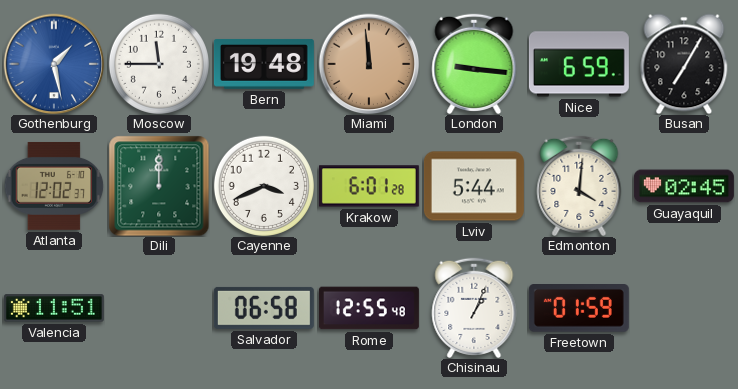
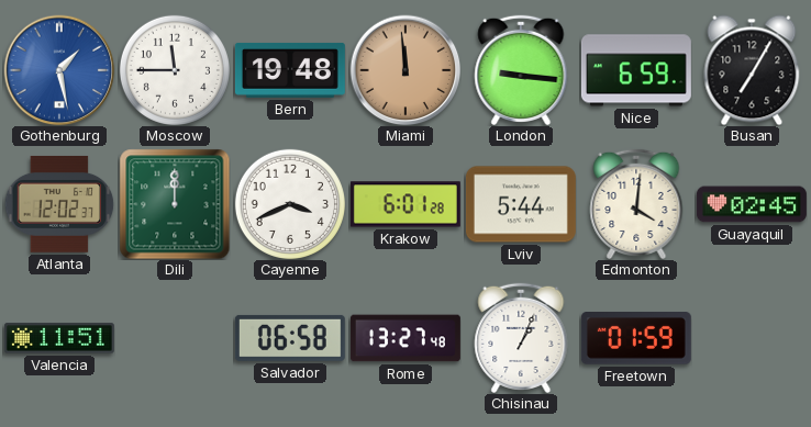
Rome: 12:55 -> 13:27
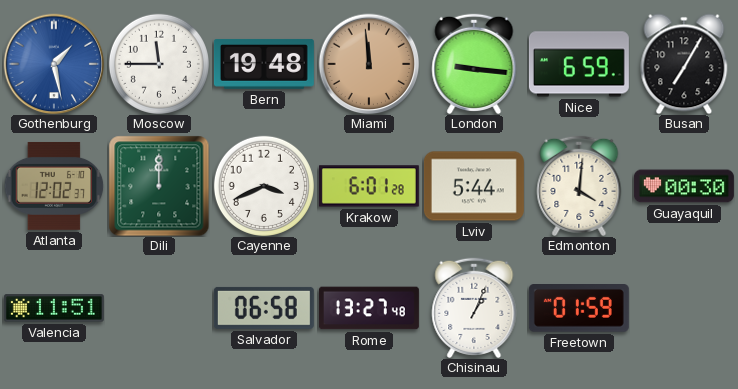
Guayaquil: 02:45 -> 00:30
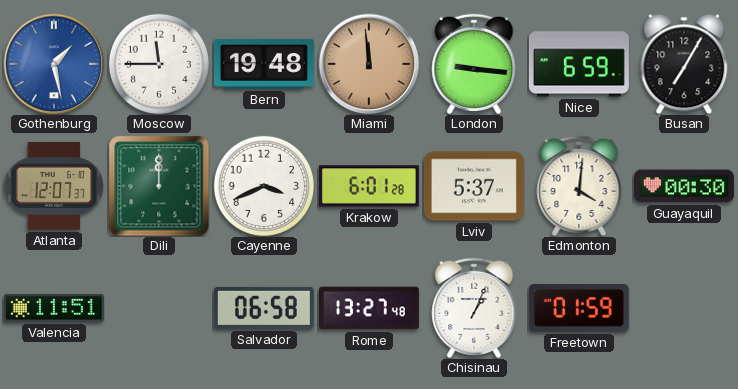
Atlanta: 12:02 -> 12:07
Lviv: 5:44 -> 5:37
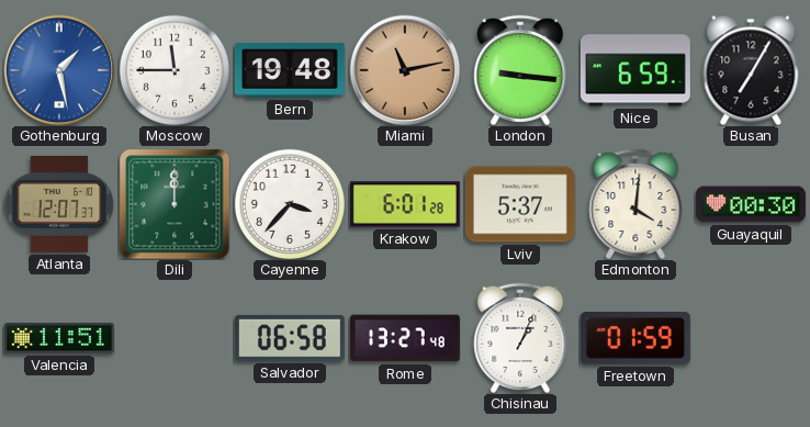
Miami: 11:59 -> 11:13
Cayenne: 3:41 -> 3:37
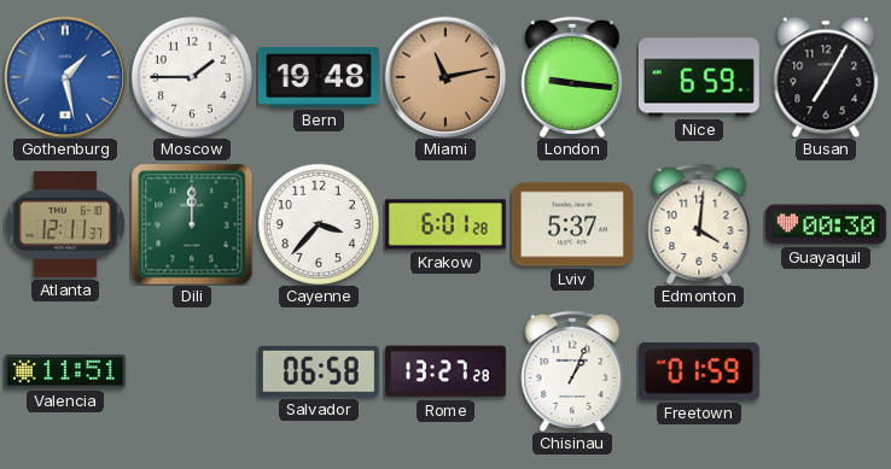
Moscow: 11:45 -> 1:45
Atlanta: 12:07 -> 12:11
Rome: 13:27:48 -> 13:27:28
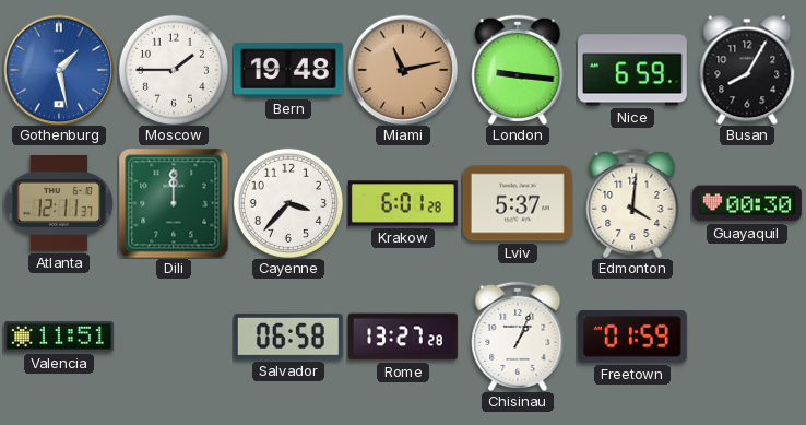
Busan: 7:05 -> 8:05
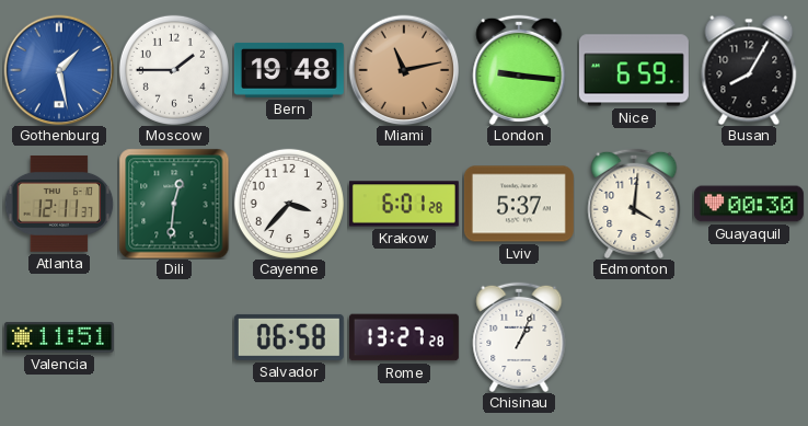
Dili: 12:00 -> 12:31
Freetown: 01:59 -> none
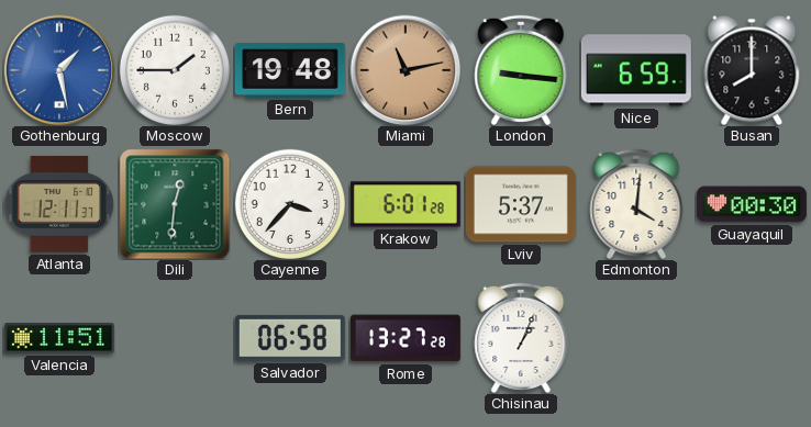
Busan: 8:05 -> 8:00
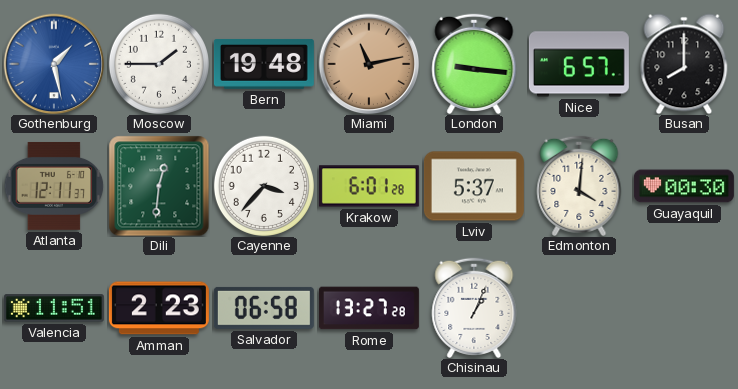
Nice: 6:59 -> 6:57
Amman: none -> 2:23
